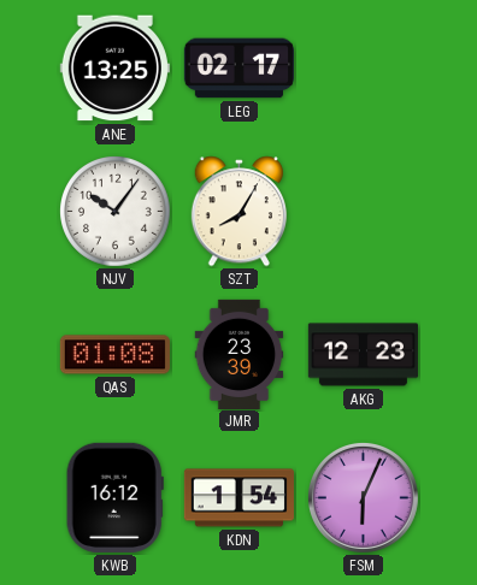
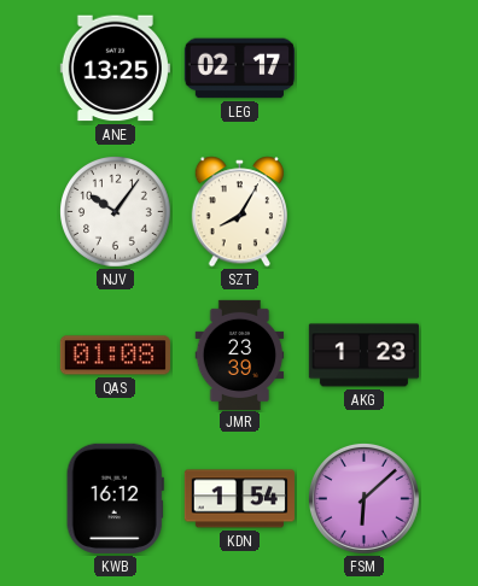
AKG: 12:23 -> 1:23
FSM: 6:04 -> 6:08
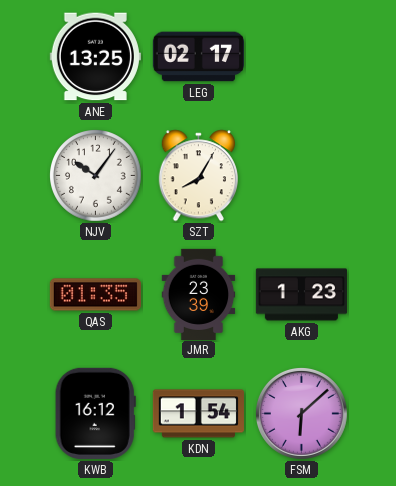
QAS: 01:08 -> 01:35
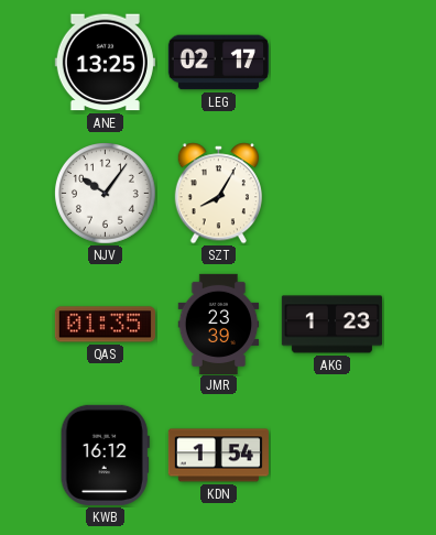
FSM: 6:08 -> none
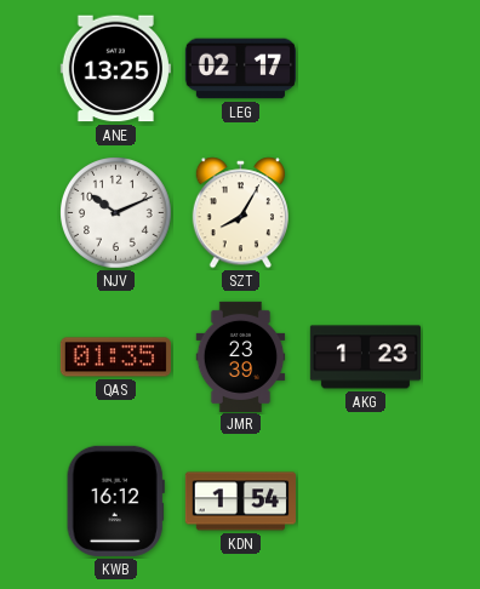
NJV: 10:06 -> 10:11
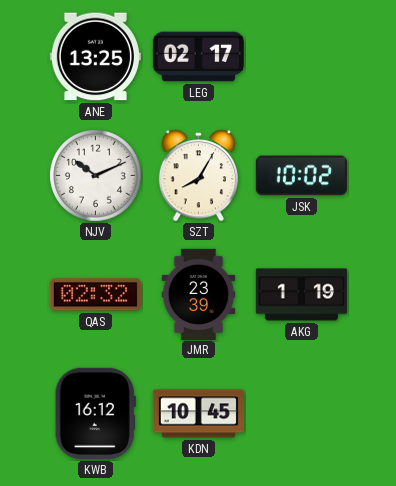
JSK: none -> 10:02
QAS: 01:35 -> 02:32
AKG: 1:23 -> 1:19
KDN: 1:54 -> 10:45
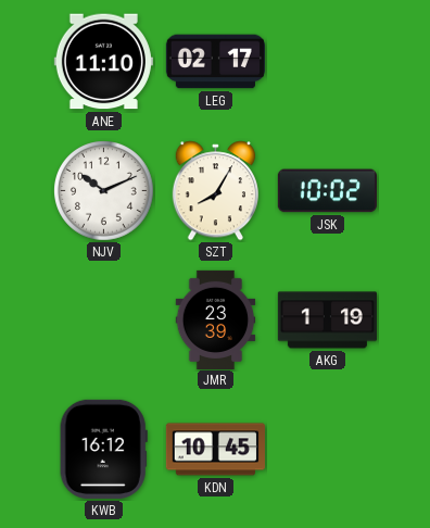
ANE: 13:25 -> 11:10
QAS: 02:32 -> none
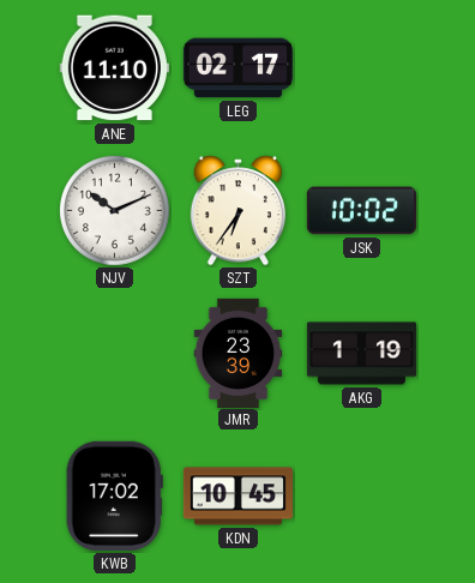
SZT: 8:05 -> 6:36
KWB: 16:12 -> 17:02
